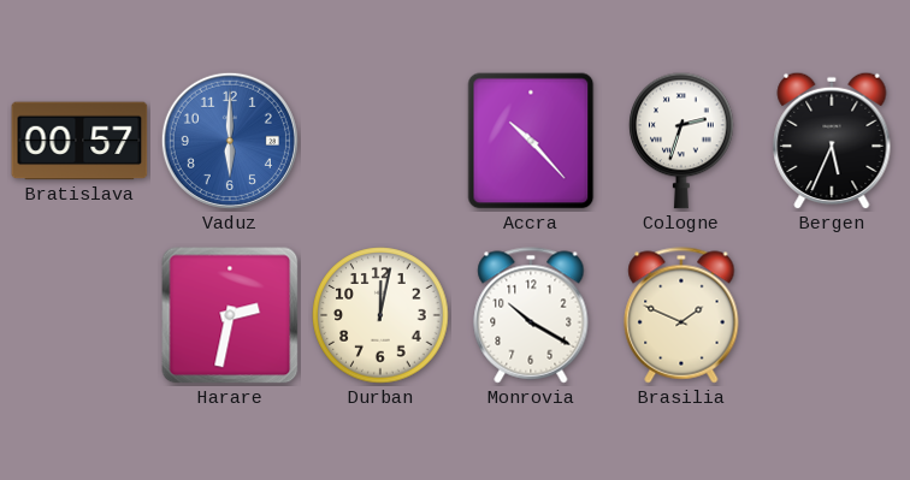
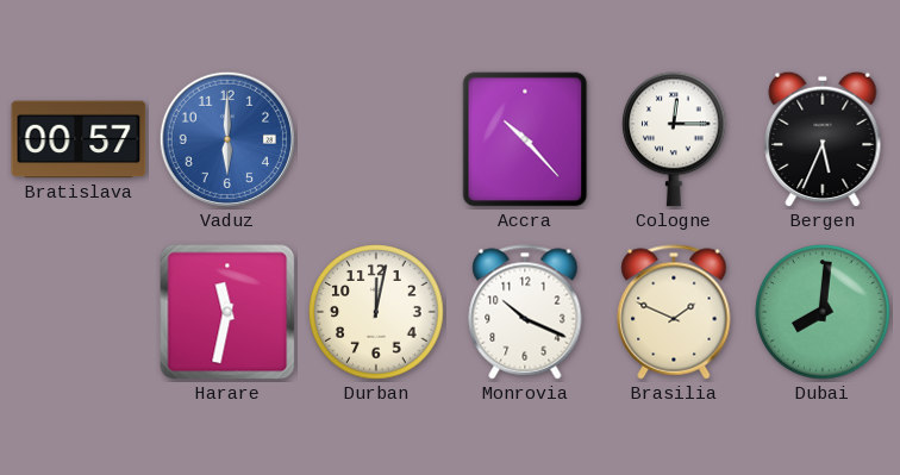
Cologne: 2:33 -> 12:15
Harare: 2:32 -> 11:32
Monrovia: 10:20 -> 10:19
Dubai: none -> 8:01
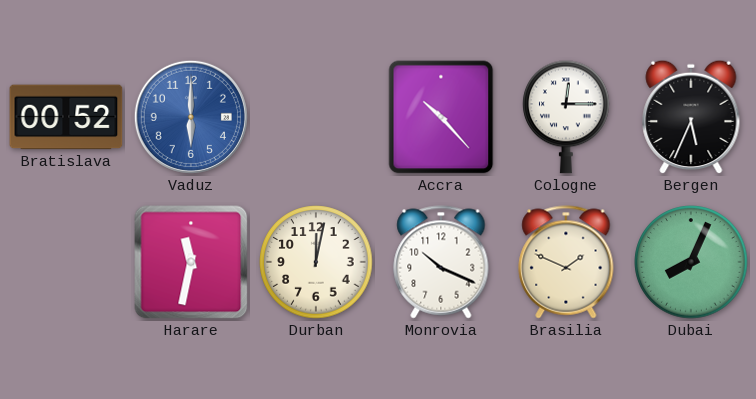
Bratislava: 00:57 -> 00:52
Dubai: 8:01 -> 8:04
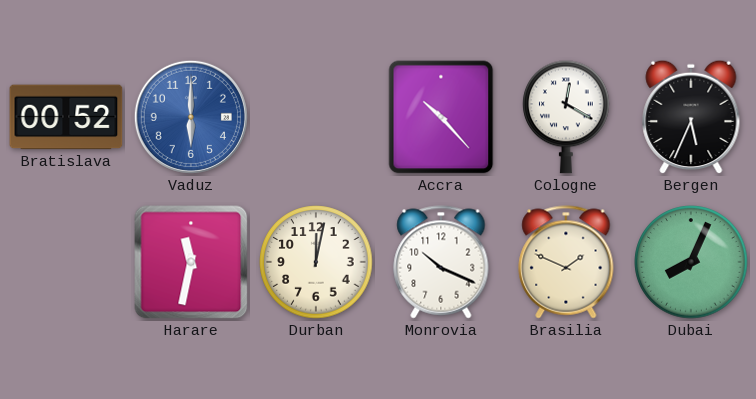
Cologne: 12:15 -> 12:20
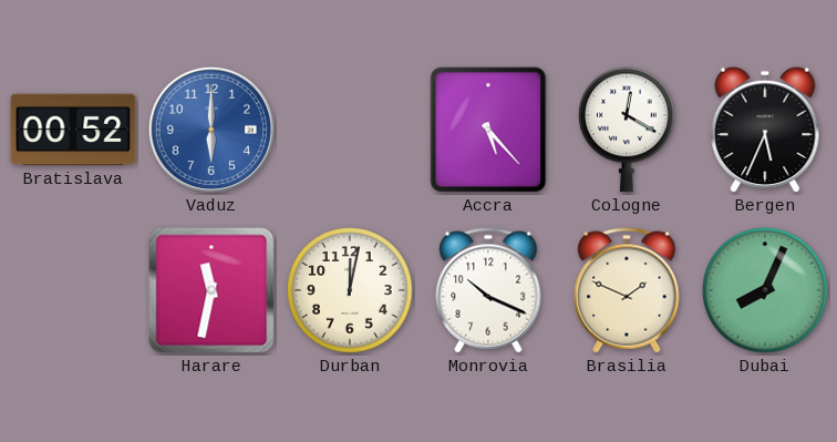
Accra: 10:23 -> 5:23
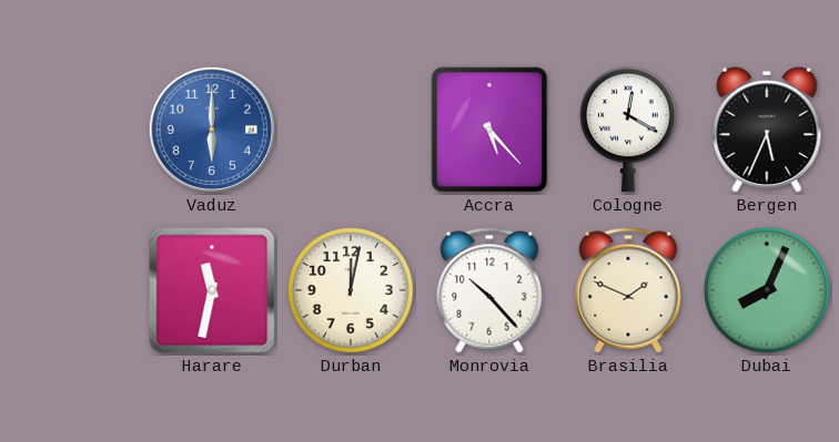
Bratislava: 00:52 -> none
Monrovia: 10:19 -> 10:23
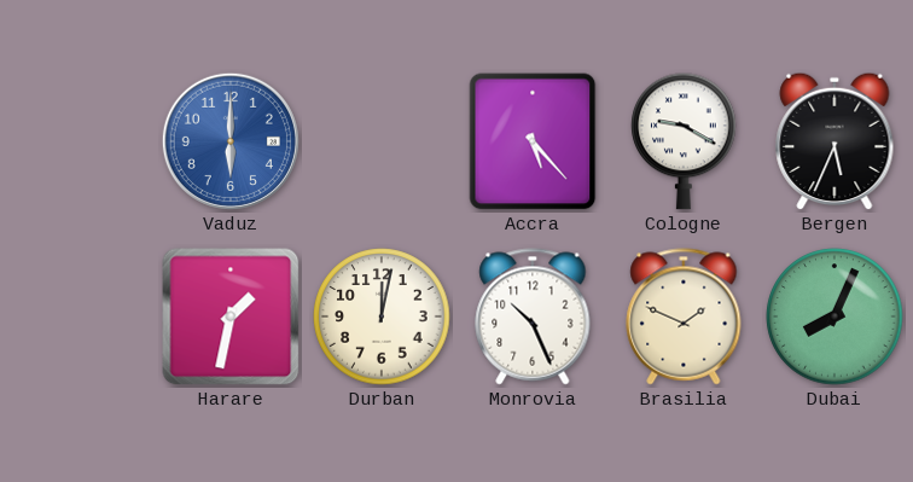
Cologne: 12:20 -> 9:20
Harare: 11:32 -> 1:32
Monrovia: 10:23 -> 10:26
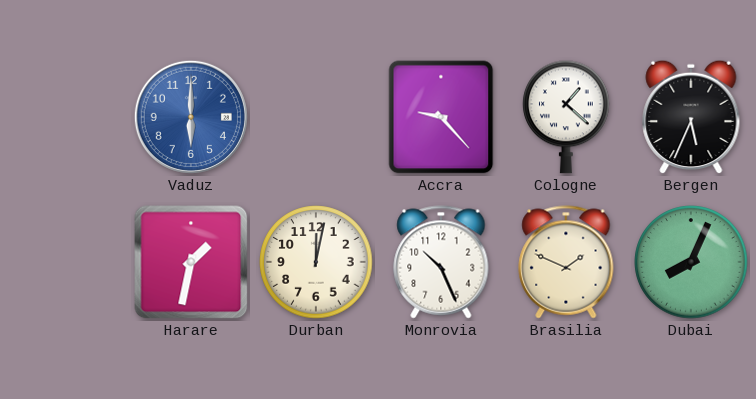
Accra: 5:23 -> 9:23
Cologne: 9:20 -> 1:22
